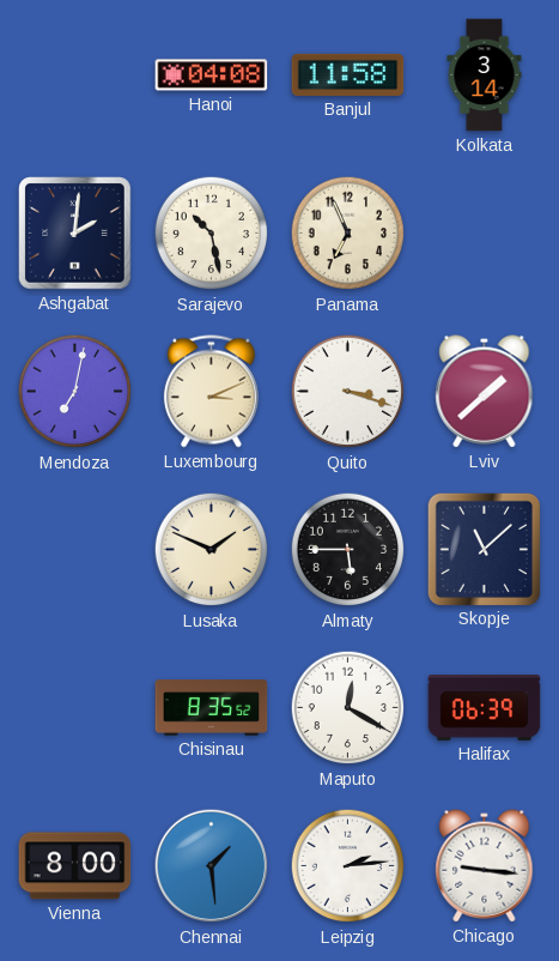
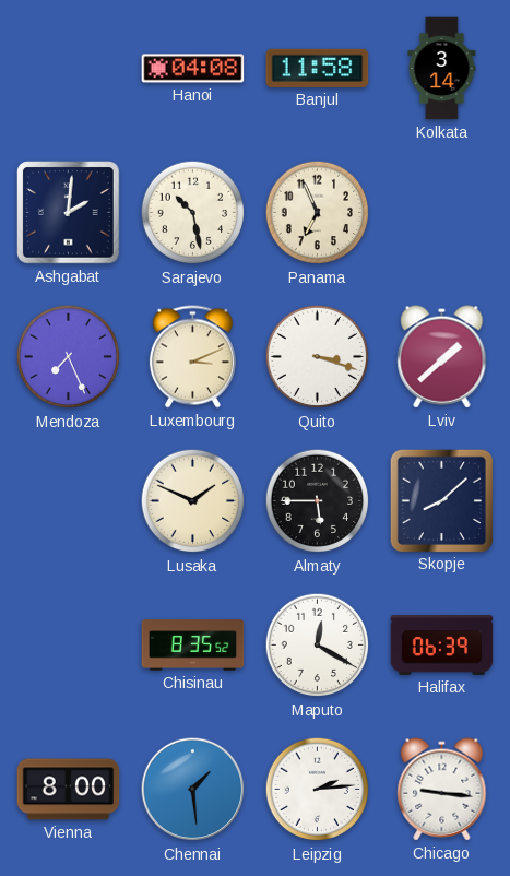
Mendoza: 7:02 -> 7:26
Skopje: 11:08 -> 8:08
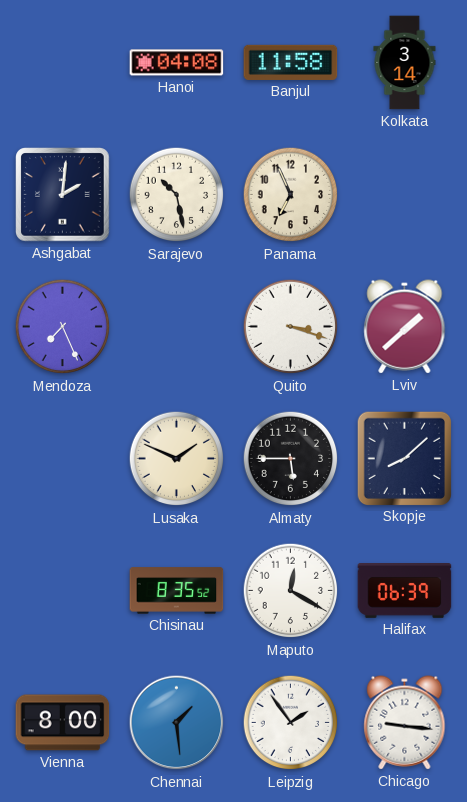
Luxembourg: 3:11 -> none
Leipzig: 2:14 -> 1:54
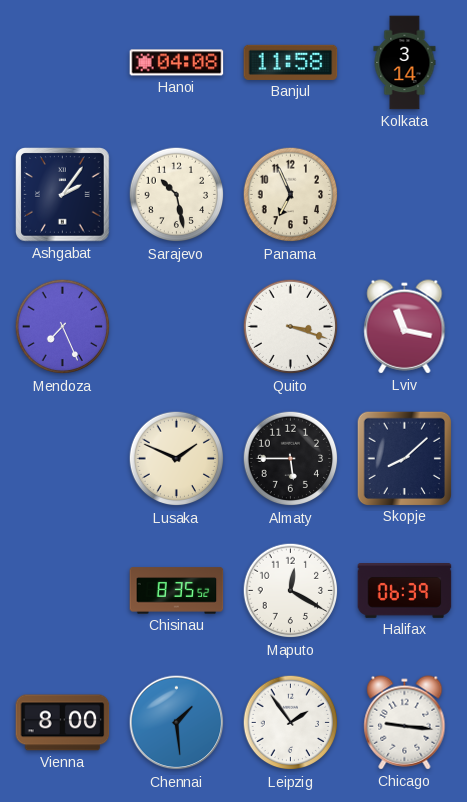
Ashgabat: 2:01 -> 2:06
Lviv: 1:38 -> 11:17
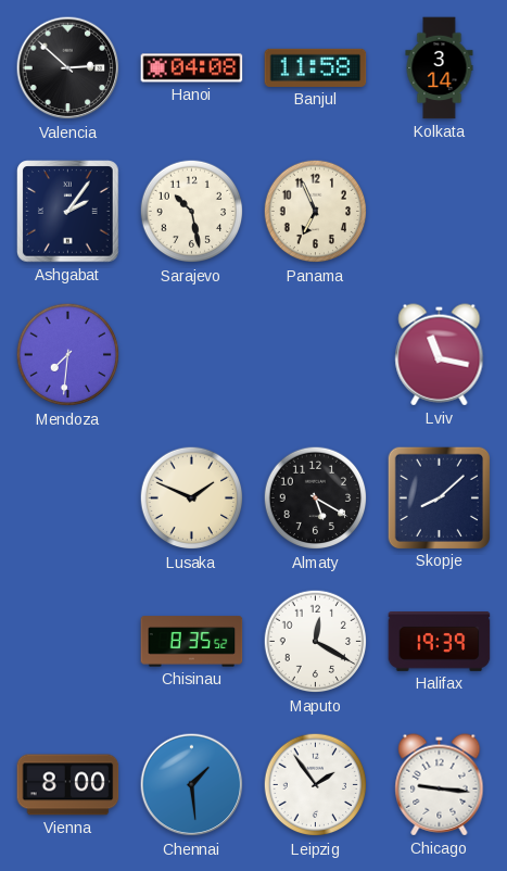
Valencia: none -> 2:52
Mendoza: 7:26 -> 7:31
Quito: 3:18 -> none
Almaty: 5:45 -> 5:20
Halifax: 06:39 -> 19:39
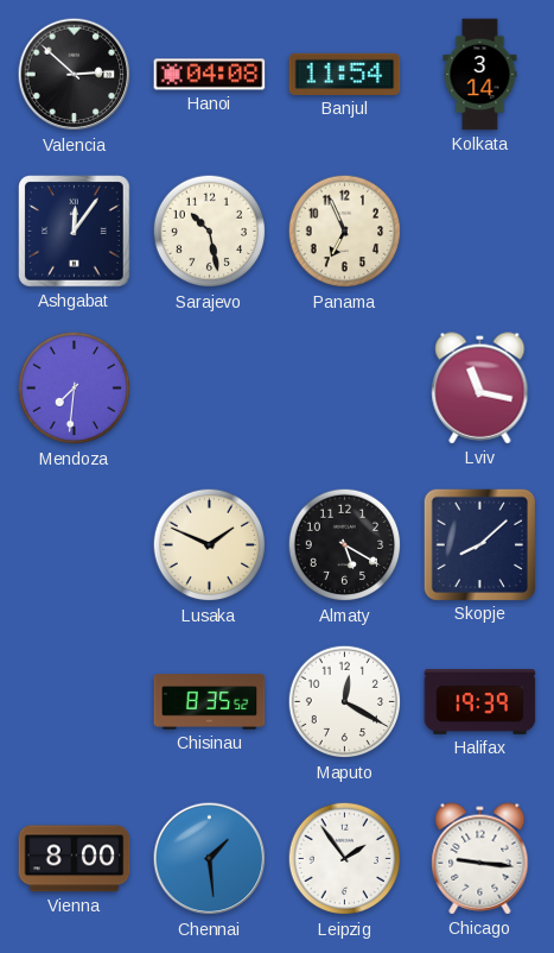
Banjul: 11:58 -> 11:54
Ashgabat: 2:06 -> 12:06
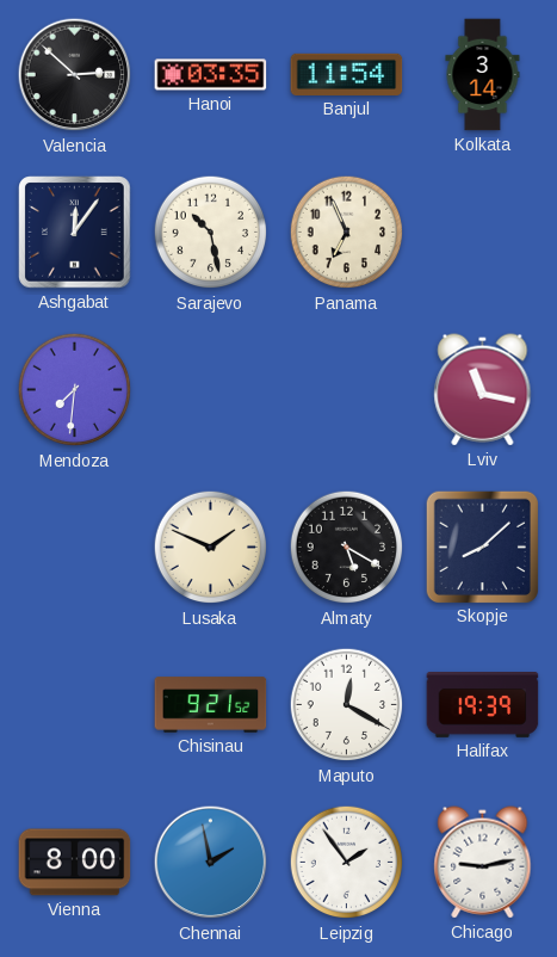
Hanoi: 04:08 -> 03:35
Chisinau: 8:35 -> 9:21
Chennai: 1:29 -> 1:58
Chicago: 9:16 -> 9:13
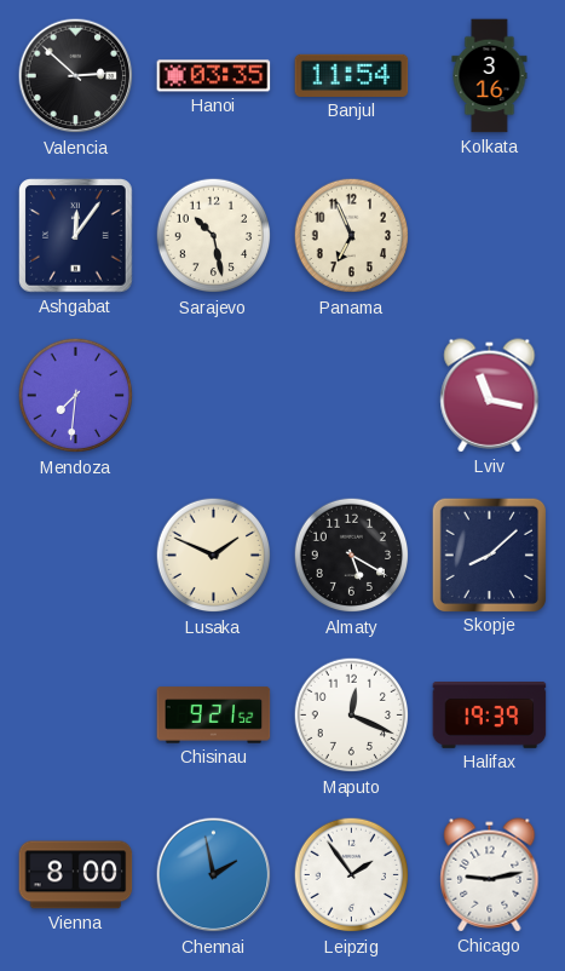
Kolkata: 3:14 -> 3:16
Maputo: 12:20 -> 12:19
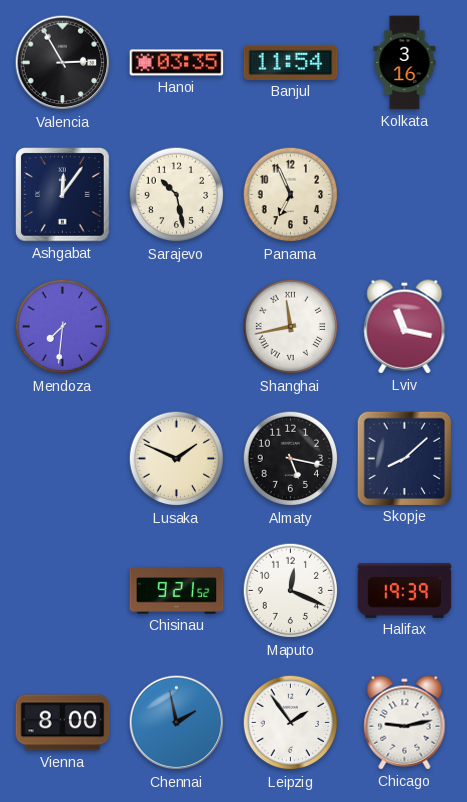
Valencia: 2:52 -> 2:55
Shanghai: none -> 11:43
Almaty: 5:20 -> 5:17
